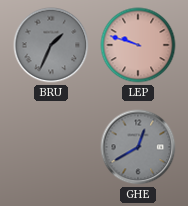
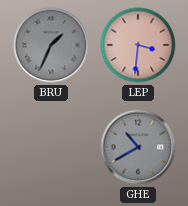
LEP: 9:48 -> 3:31
GHE: 12:40 -> 10:40
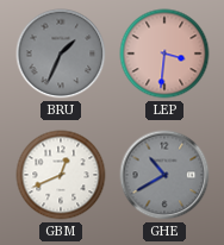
GBM: none -> 12:41
